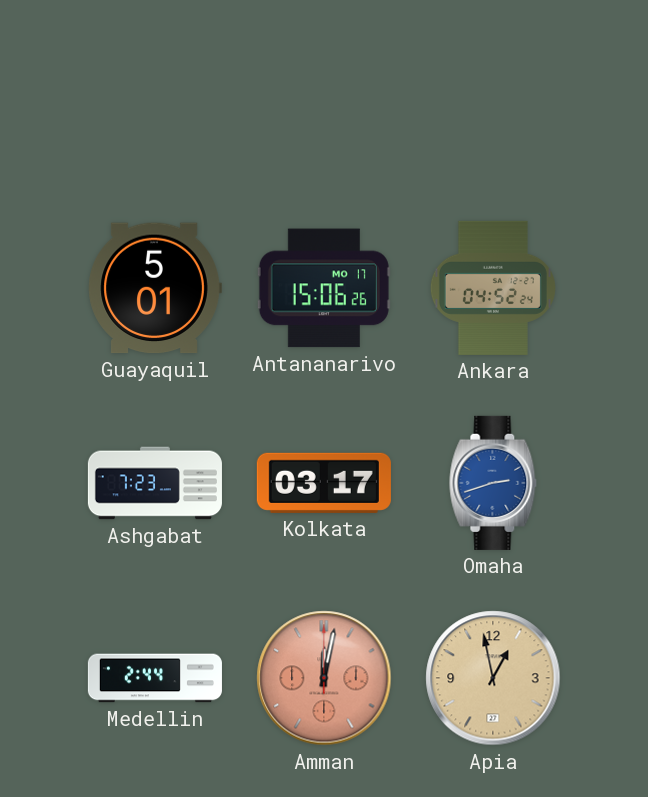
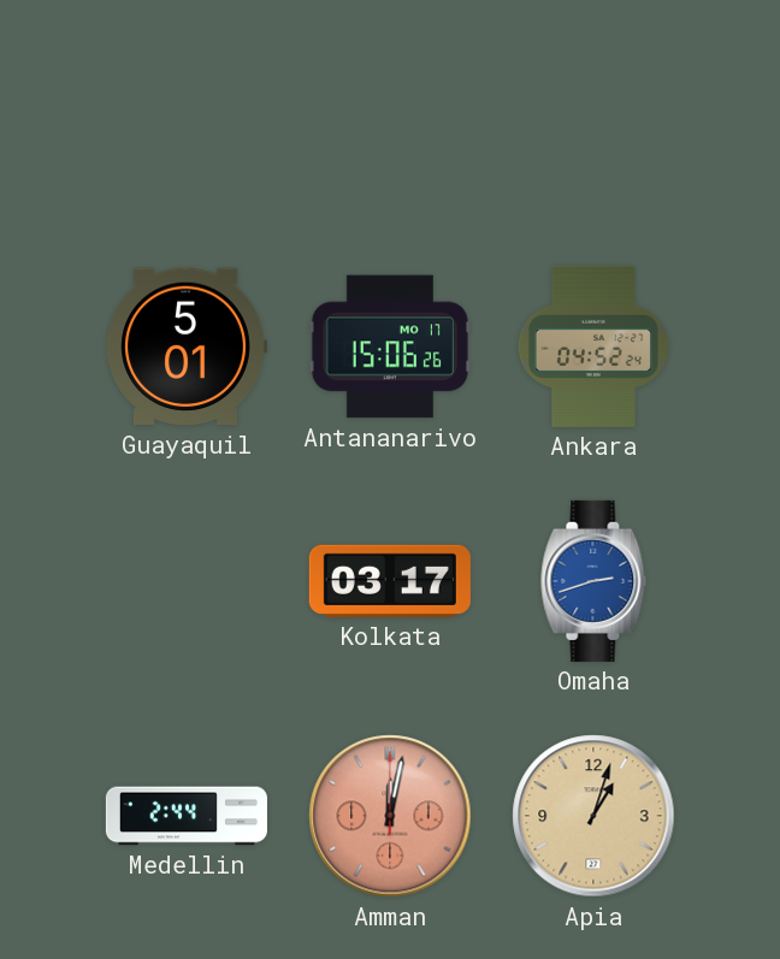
Ashgabat: 7:23 -> none
Apia: 12:58 -> 1:03
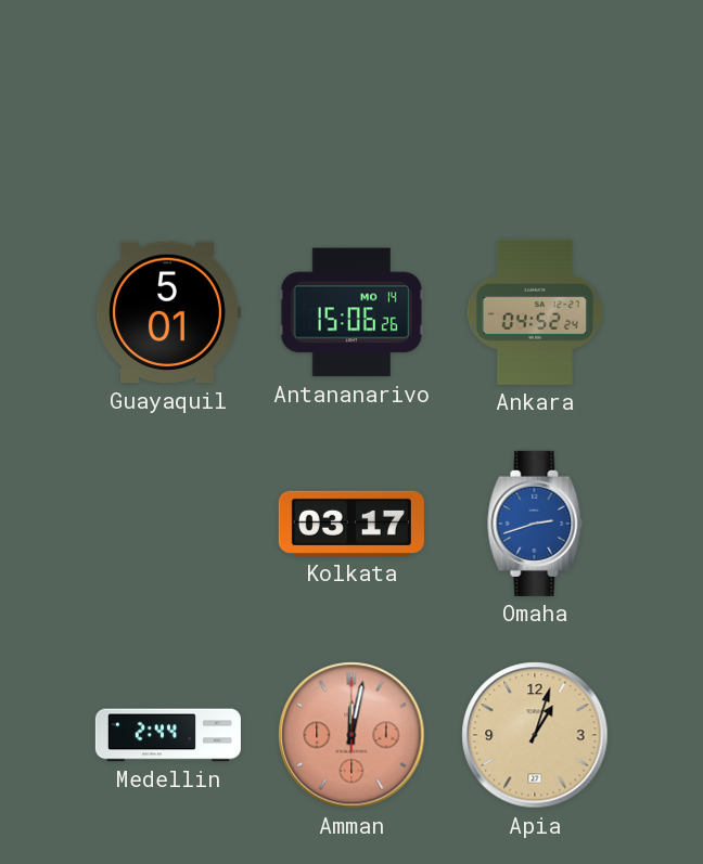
Antananarivo date: MO 17 -> MO 14
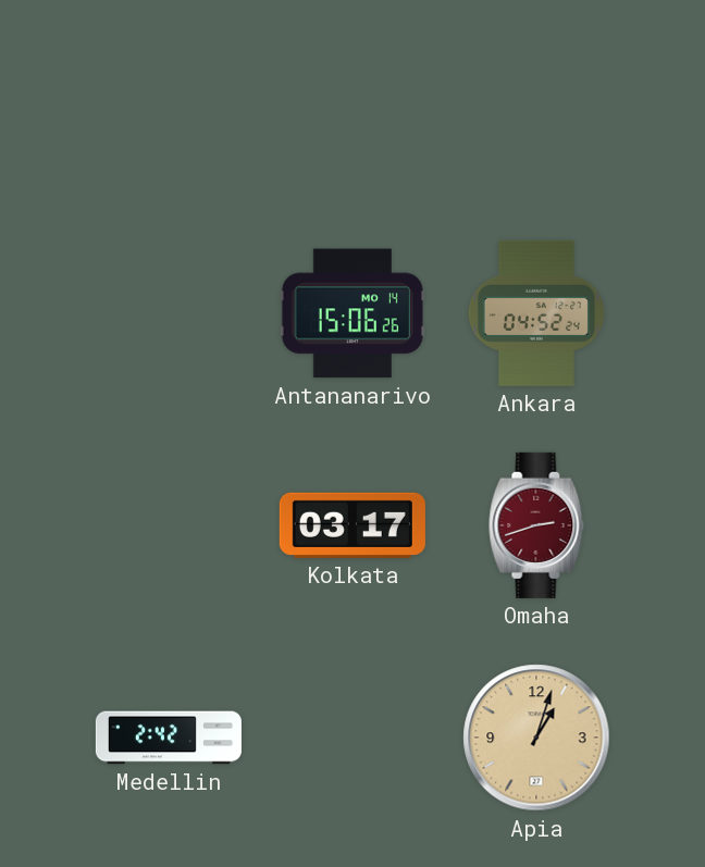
Guayaquil: 5:01 -> none
Omaha dial: blue -> burgundy
Medellin: 2:44 -> 2:42
Amman: 12:02 -> none
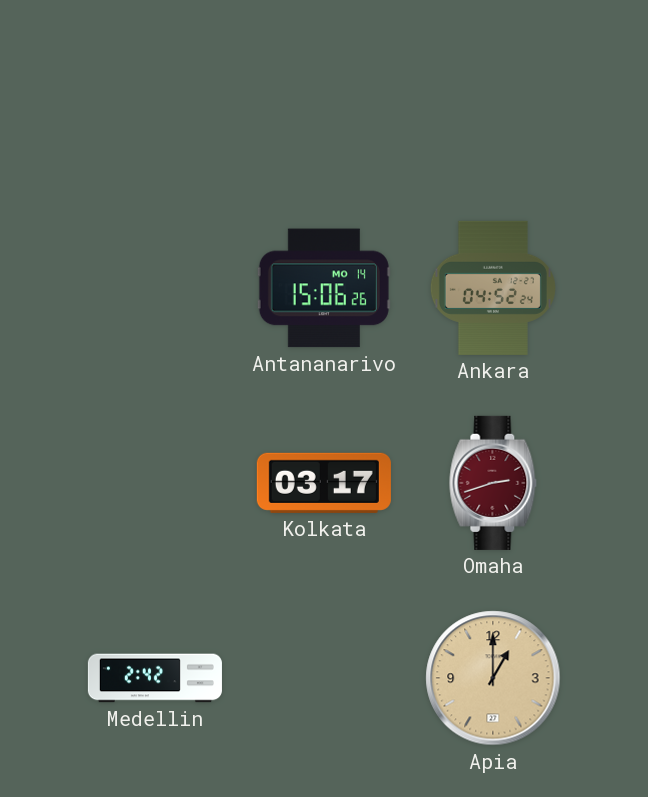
Apia: 1:03 -> 1:00
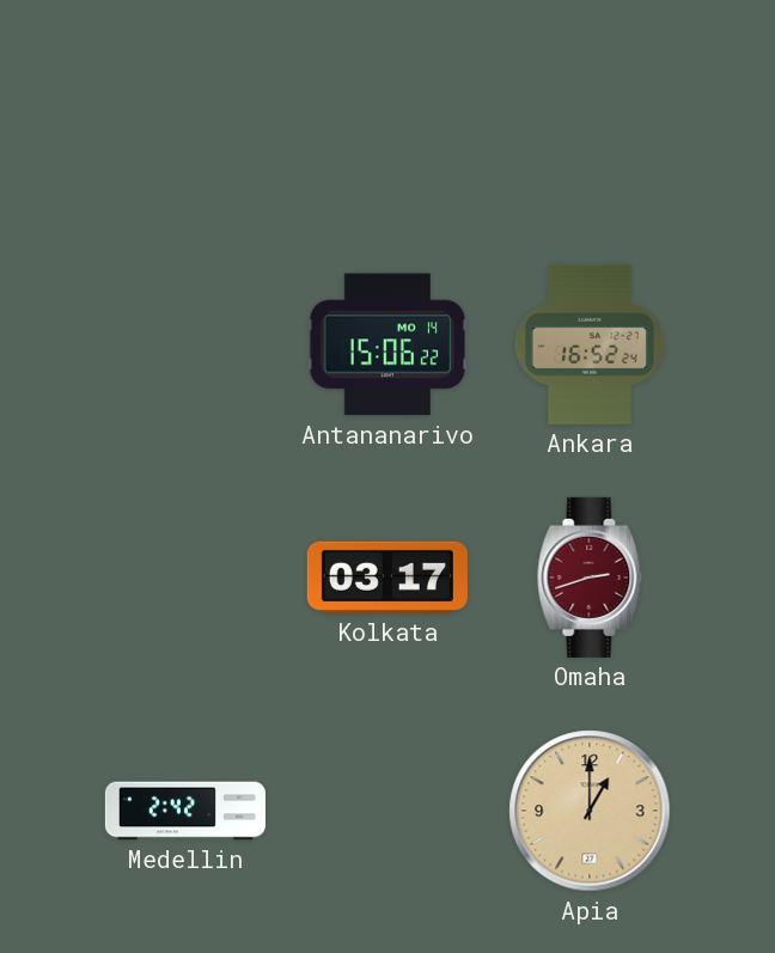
Antananarivo: 15:06:26 -> 15:06:22
Ankara: 04:52 -> 16:52
